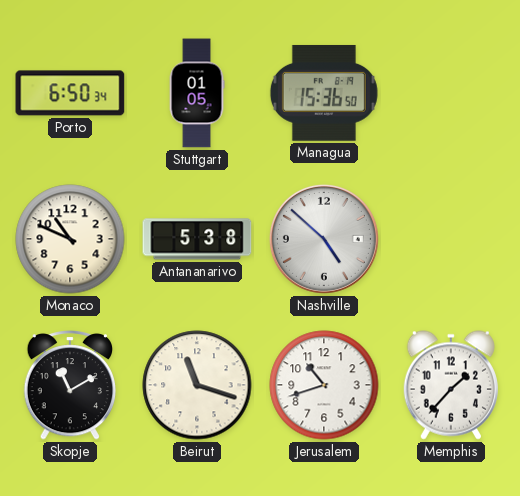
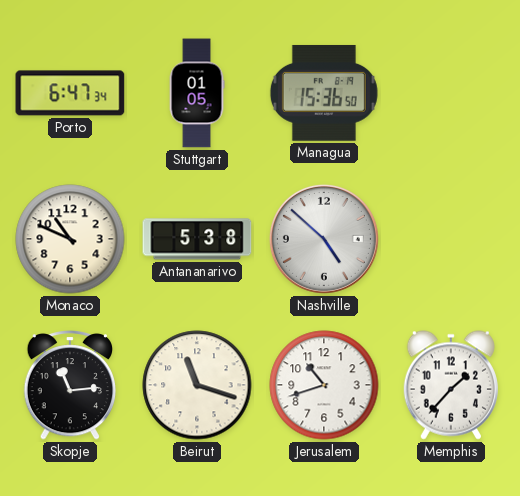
Porto: 6:50 -> 6:47
Skopje: 11:10 -> 11:14
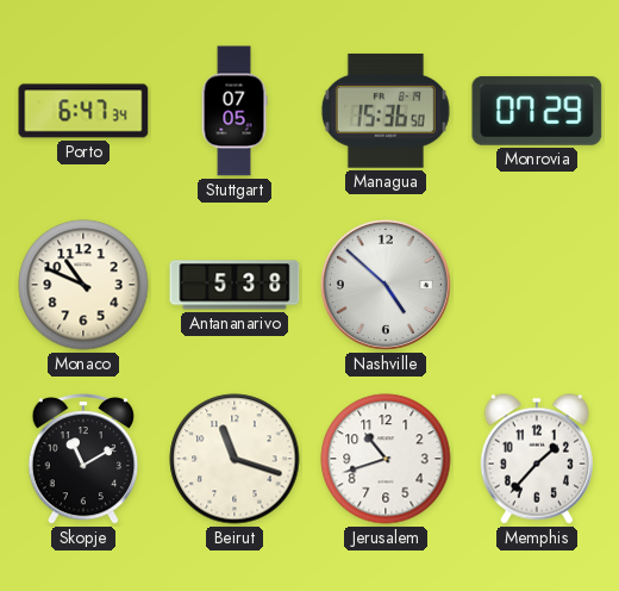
Stuttgart: 01:05 -> 07:05
Monrovia: none -> 07:29
Skopje: 11:14 -> 11:10
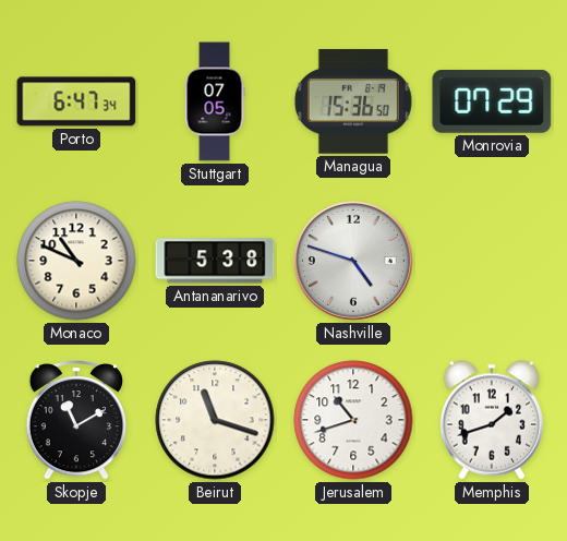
Nashville: 4:52 -> 4:48
Memphis: 1:37 -> 1:42
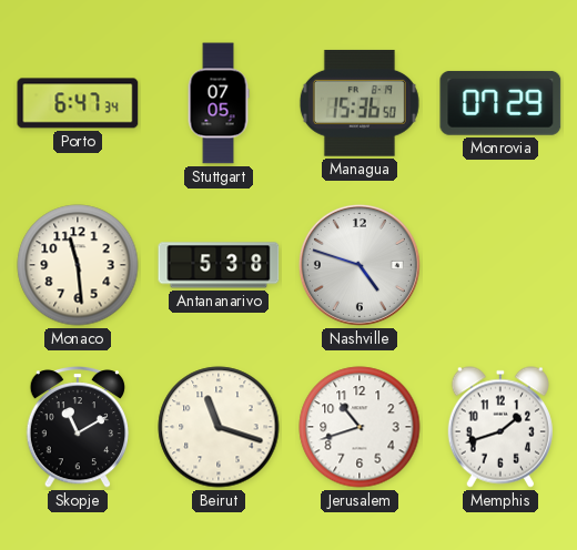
Monaco: 10:49 -> 11:29
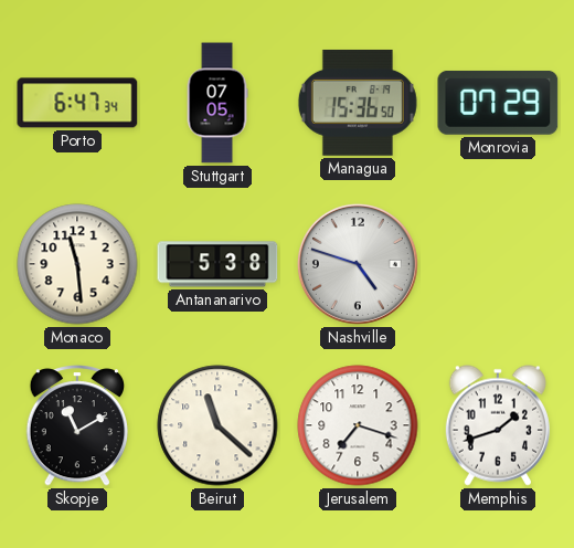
Beirut: 11:18 -> 11:22
Jerusalem: 10:42 -> 7:18
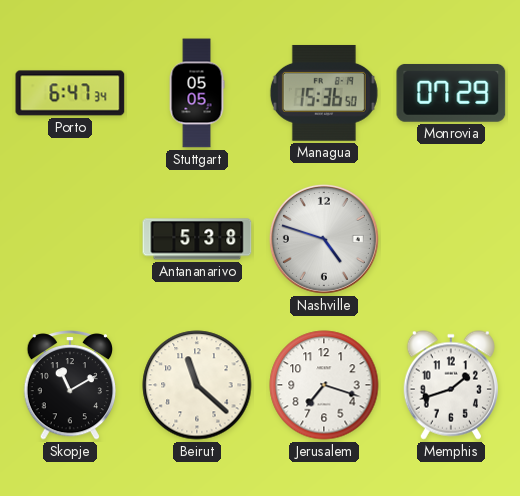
Stuttgart: 07:05 -> 05:05
Monaco: 11:29 -> none
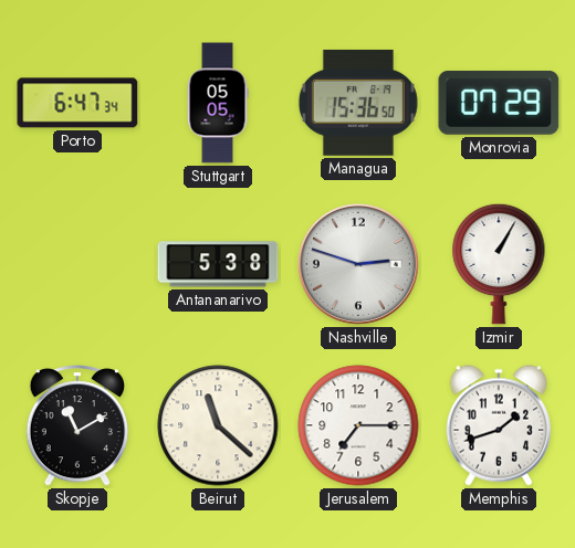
Nashville: 4:48 -> 2:48
Izmir: none -> 1:05
Jerusalem: 7:18 -> 7:15
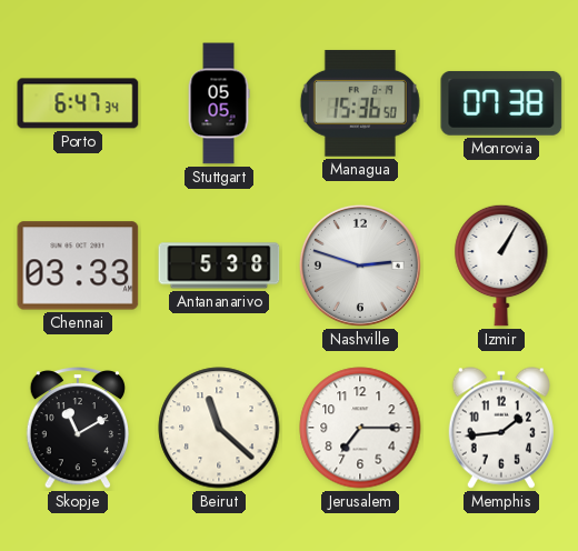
Monrovia: 07:29 -> 07:38
Chennai: none -> 03:33
Memphis: 1:42 -> 1:44
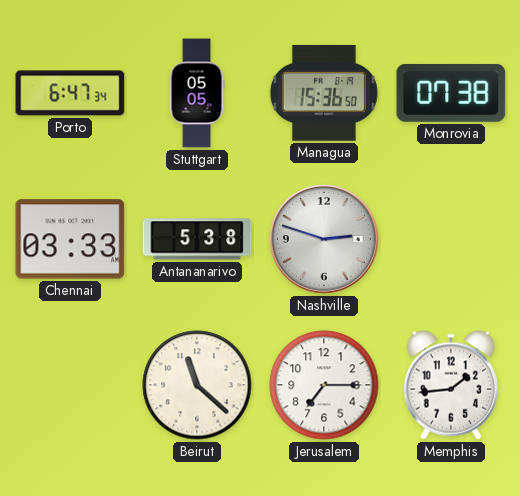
Izmir: 1:05 -> none
Skopje: 11:10 -> none
